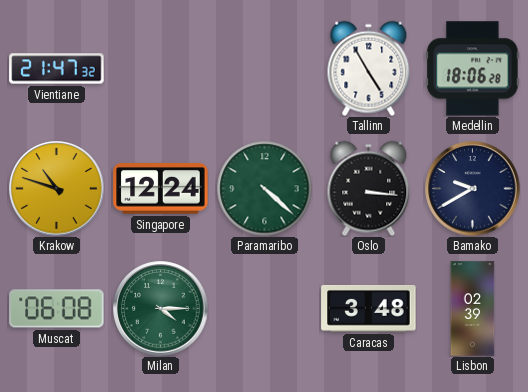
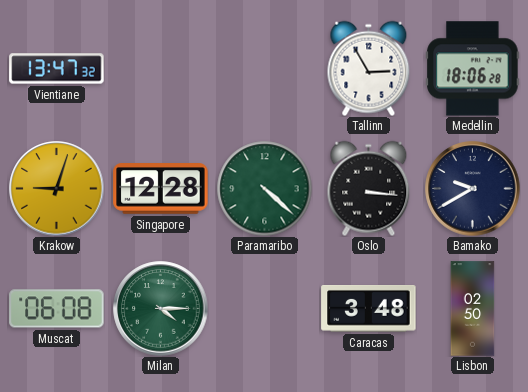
Vientiane: 21:47 -> 13:47
Tallinn: 4:55 -> 2:55
Krakow: 10:48 -> 9:03
Singapore: 12:24 -> 12:28
Lisbon: 02:39 -> 02:50
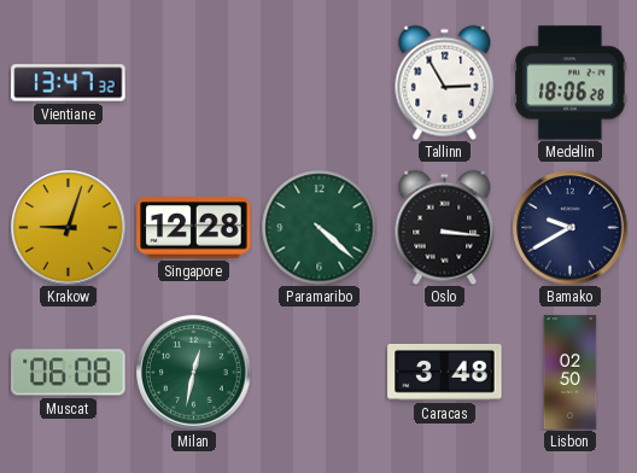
Milan: 4:15 -> 12:32
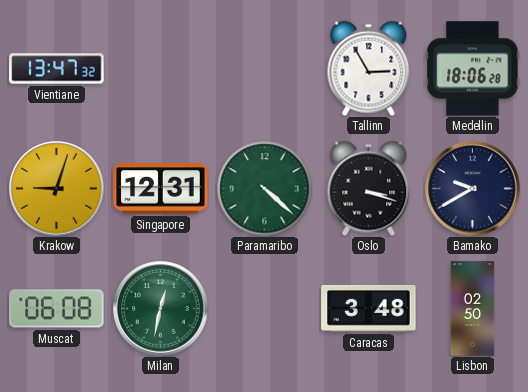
Singapore: 12:28 -> 12:31
Oslo: 3:16 -> 3:18
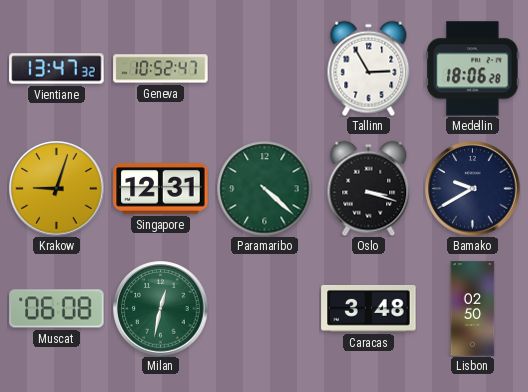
Geneva: none -> 10:52
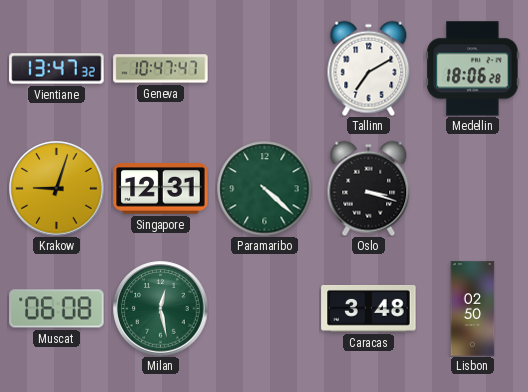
Geneva: 10:52 -> 10:47
Tallinn: 2:55 -> 7:10
Bamako: 9:40 -> none
Milan: 12:32 -> 12:28
